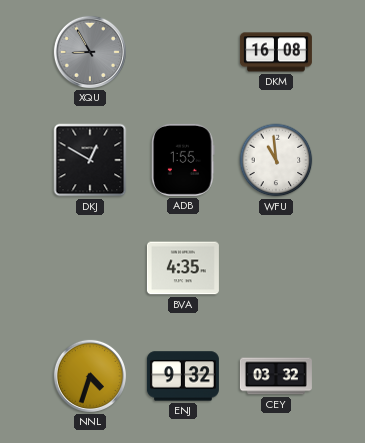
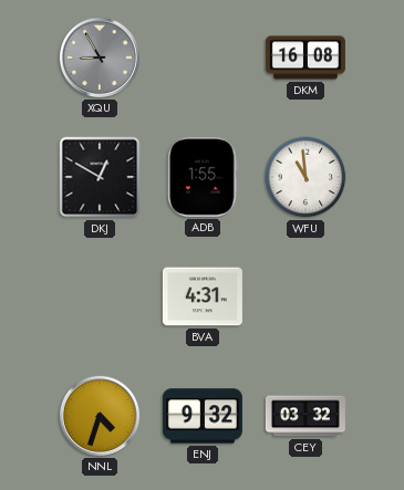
BVA: 4:35 -> 4:31
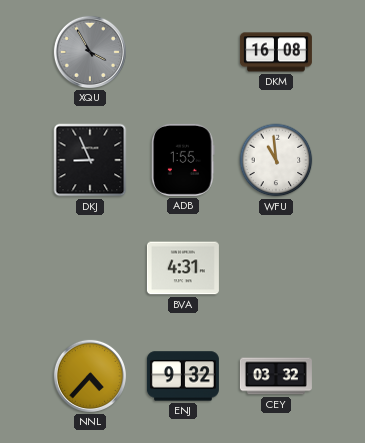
XQU: 8:55 -> 3:55
DKJ: 12:50 -> 8:56
NNL: 4:33 -> 4:37
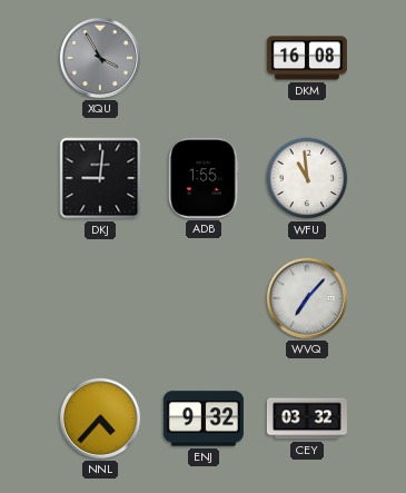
DKJ: 8:56 -> 9:01
BVA: 4:31 -> none
WVQ: none -> 7:07
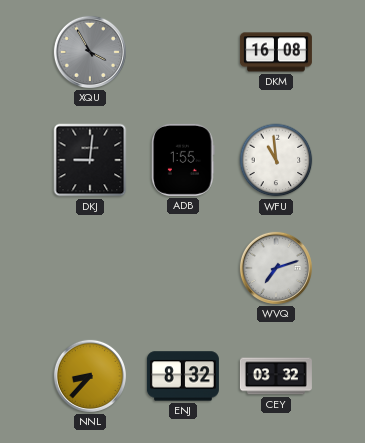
WVQ: 7:07 -> 7:12
NNL: 4:37 -> 8:37
ENJ: 9:32 -> 8:32
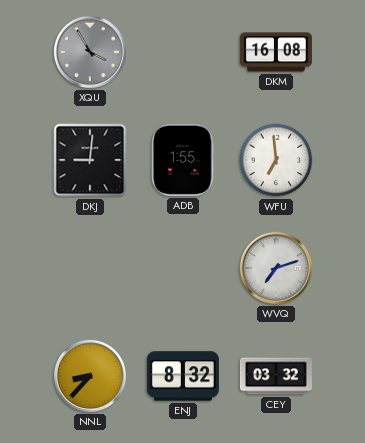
WFU: 10:59 -> 6:59
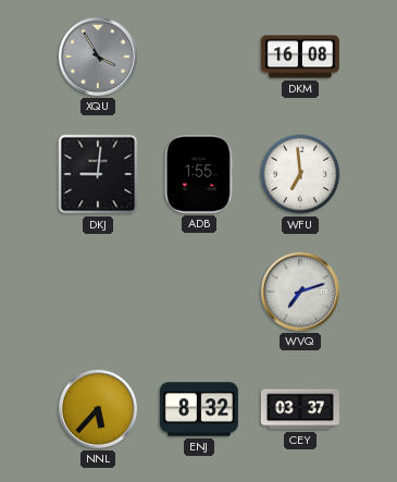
NNL: 8:37 -> 5:37
CEY: 03:32 -> 03:37
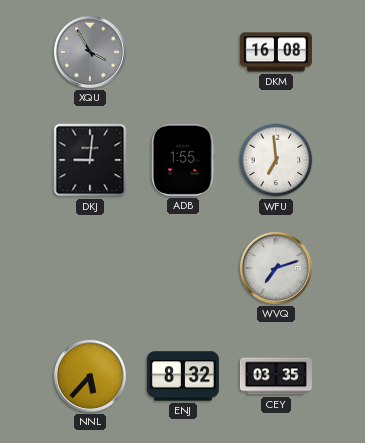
CEY: 03:37 -> 03:35
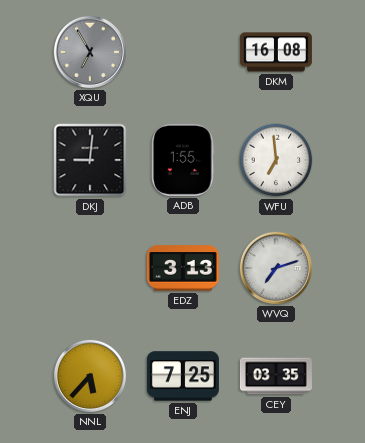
XQU: 3:55 -> 6:55
EDZ: none -> 3:13
ENJ: 8:32 -> 7:25
